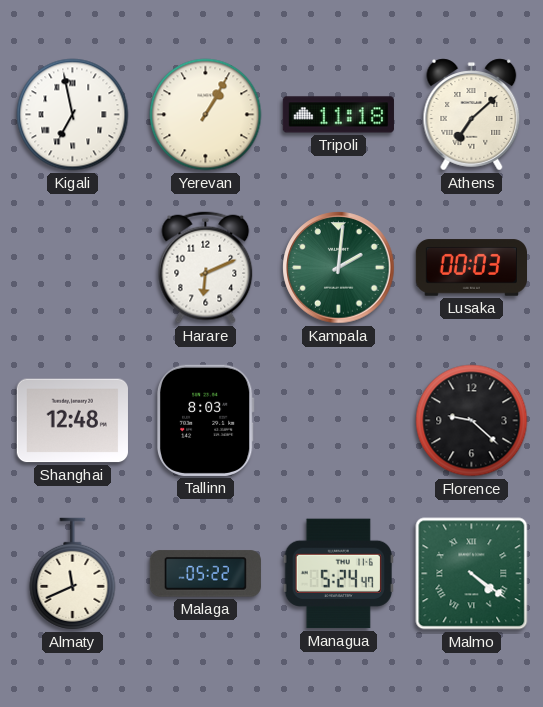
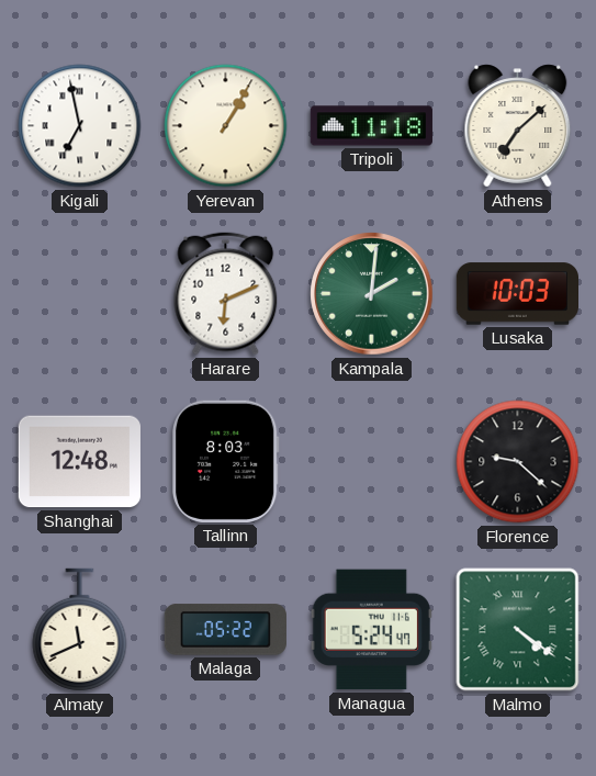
Lusaka: 00:03 -> 10:03
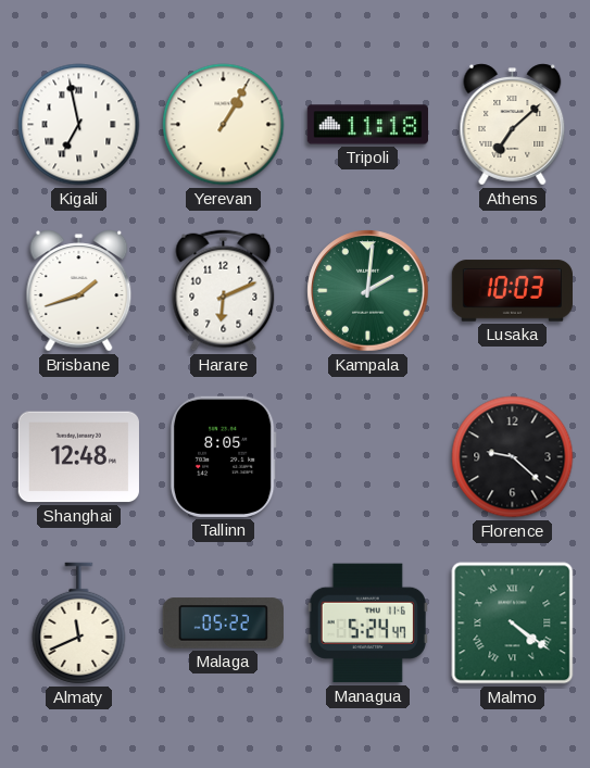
Brisbane: none -> 1:42
Tallinn: 8:03 -> 8:05
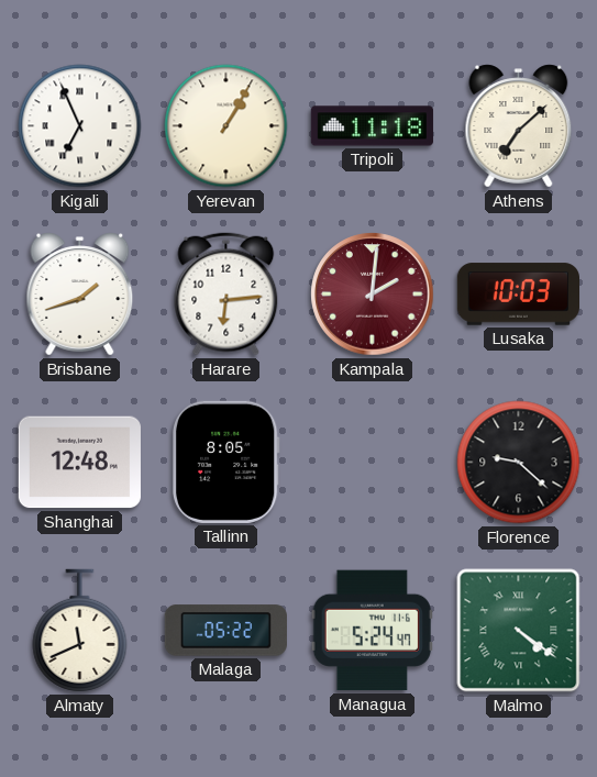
Kigali: 6:58 -> 6:56
Harare: 6:11 -> 6:14
Kampala dial: green -> burgundy
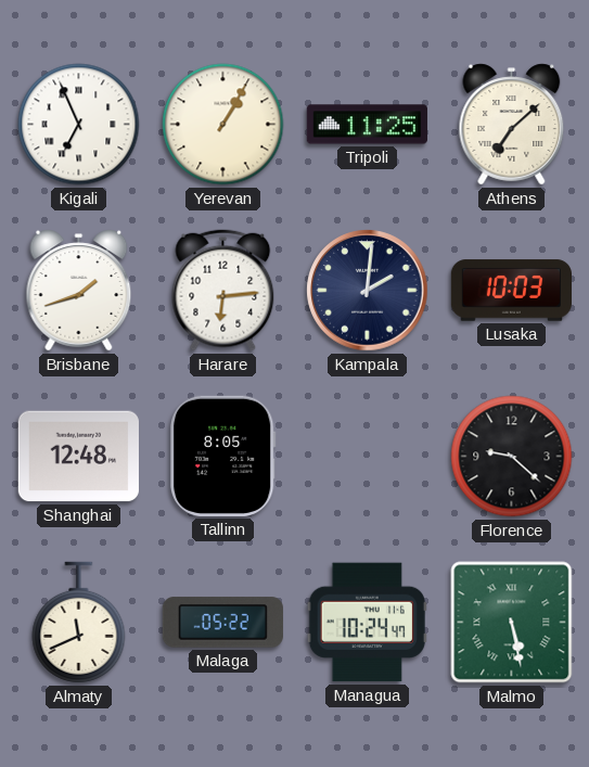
Tripoli: 11:18 -> 11:25
Kampala dial: burgundy -> navy
Managua: 5:24 -> 10:24
Malmo: 4:21 -> 5:28
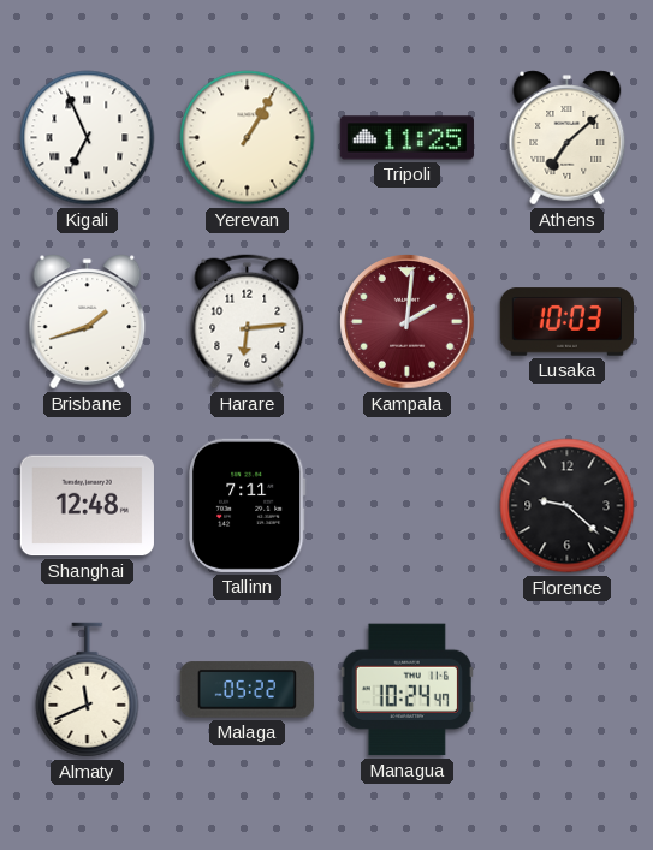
Kampala dial: navy -> burgundy
Tallinn: 8:05 -> 7:11
Malmo: 5:28 -> none
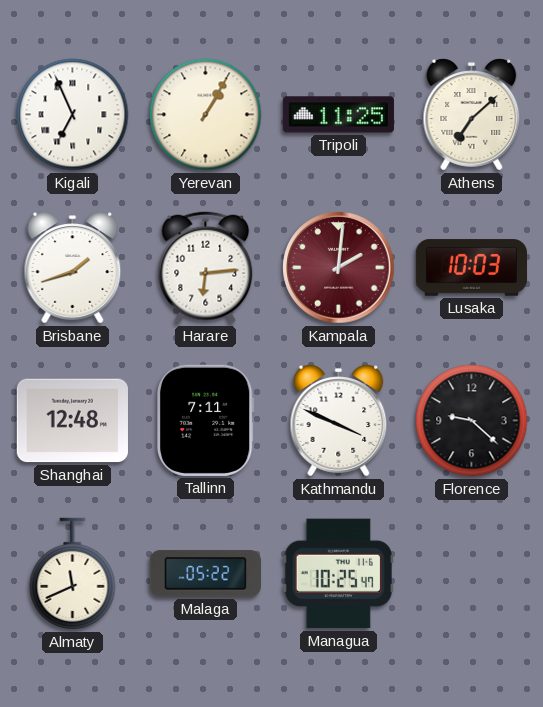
Kathmandu: none -> 3:49
Managua: 10:24 -> 10:25
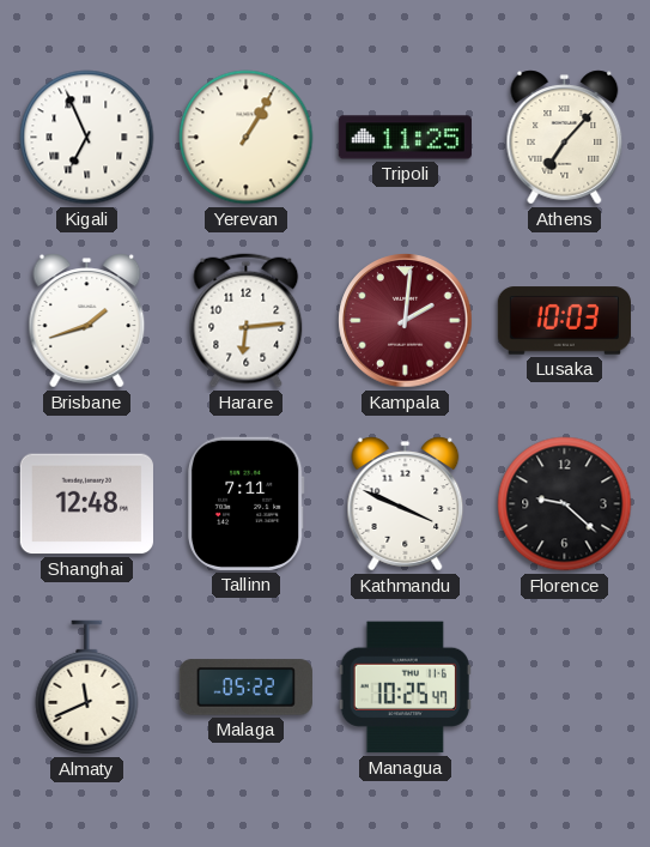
Athens: 7:08 -> 7:07
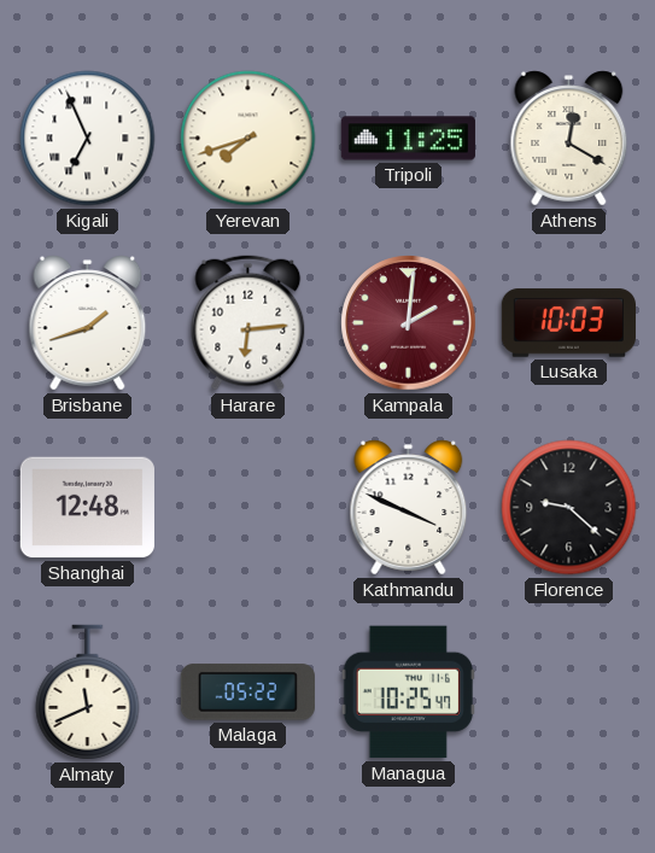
Yerevan: 1:05 -> 7:42
Athens: 7:07 -> 12:20
Tallinn: 7:11 -> none
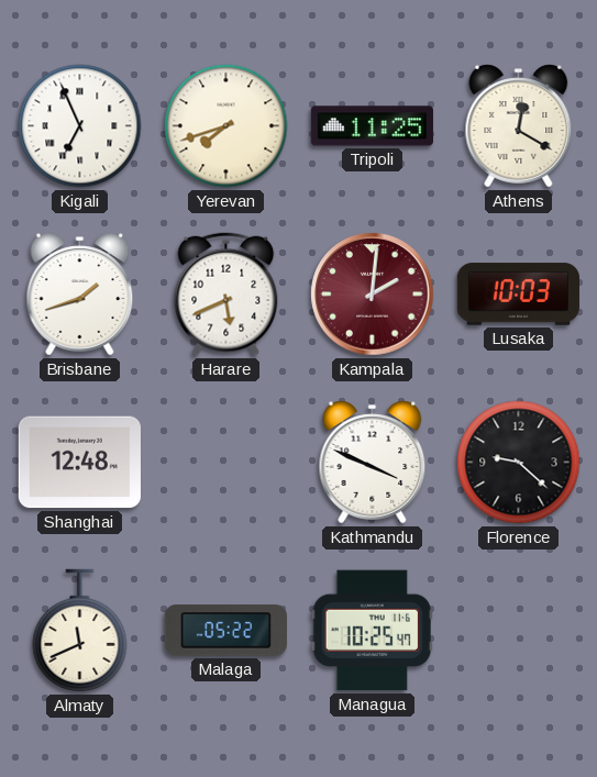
Harare: 6:14 -> 5:41
